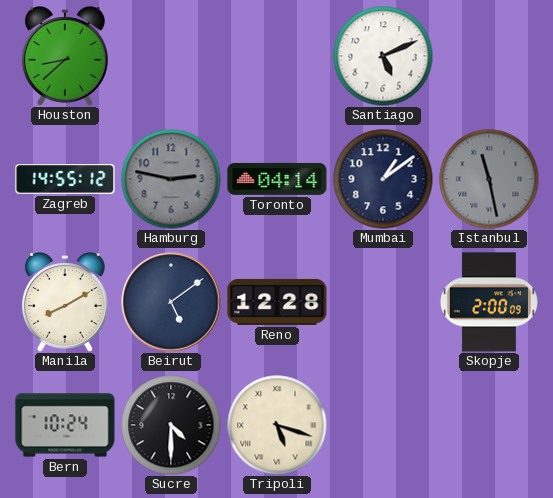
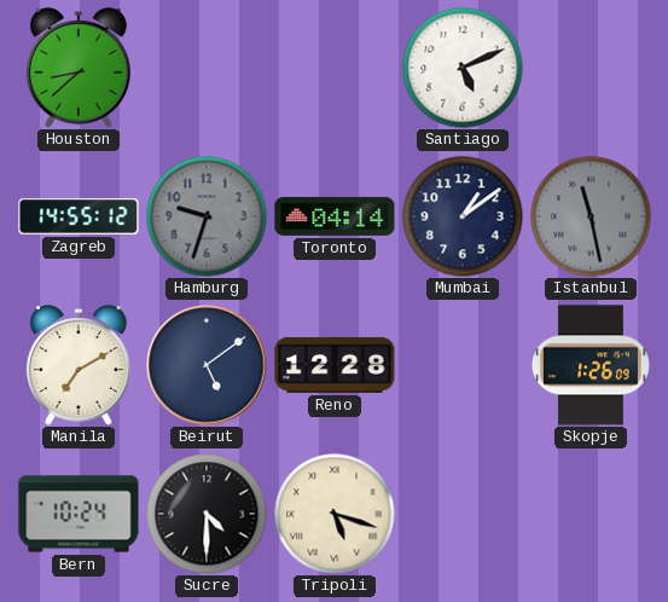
Hamburg: 2:47 -> 9:33
Manila: 8:10 -> 7:10
Skopje: 2:00 -> 1:26
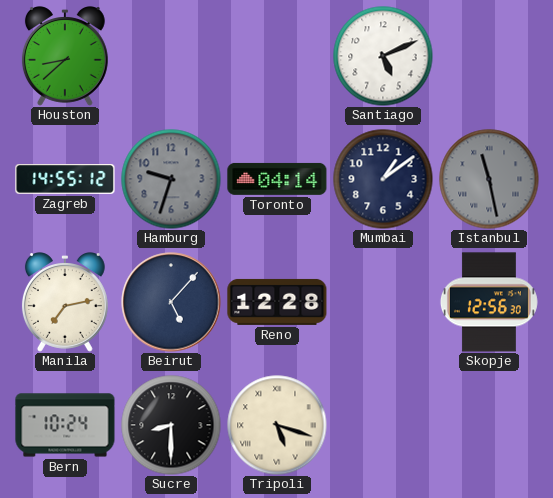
Manila: 7:10 -> 7:13
Beirut: 5:09 -> 5:07
Skopje: 1:26 -> 12:56
Sucre: 4:30 -> 8:30
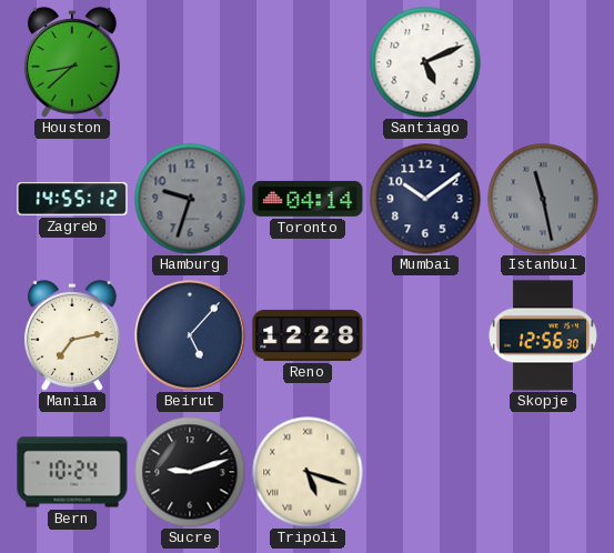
Mumbai: 1:09 -> 10:09
Sucre: 8:30 -> 9:12
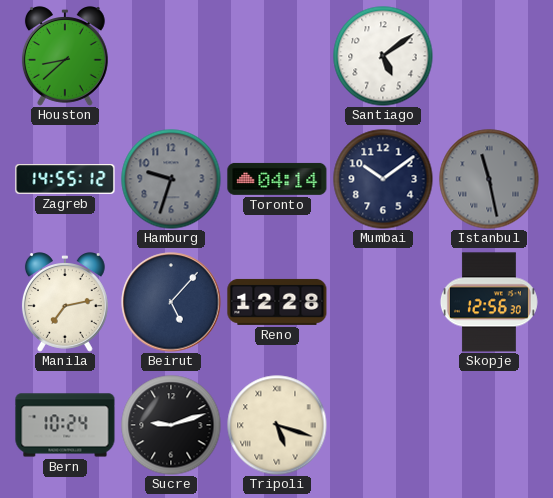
Santiago: 5:11 -> 5:09
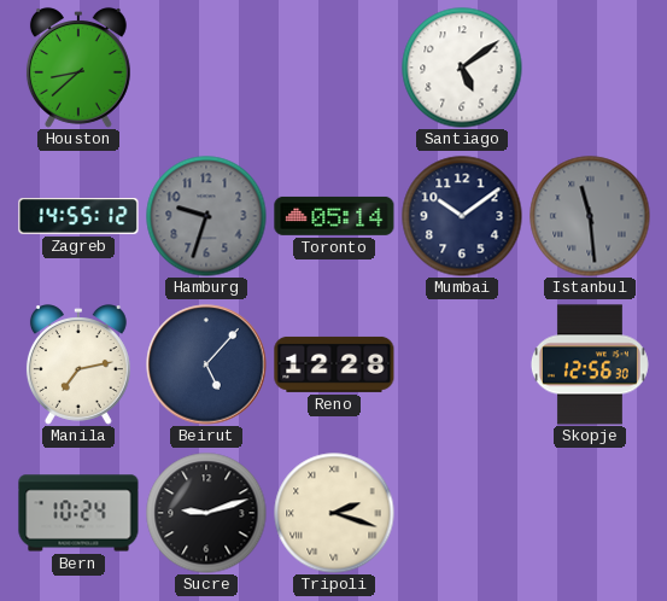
Toronto: 04:14 -> 05:14
Istanbul: 11:28 -> 11:29
Tripoli: 5:18 -> 2:18
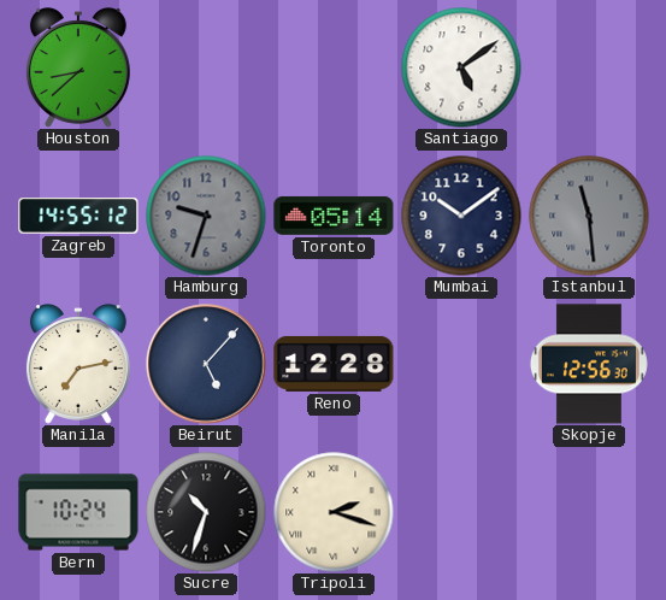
Sucre: 9:12 -> 10:33
